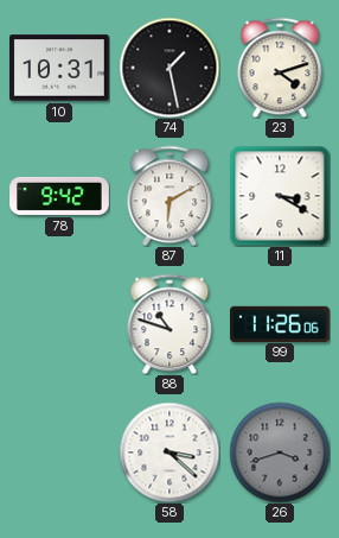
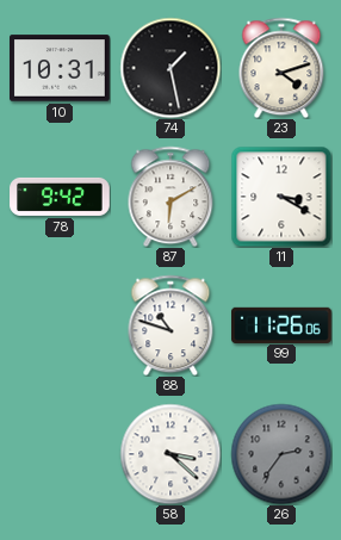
26: 3:42 -> 2:36
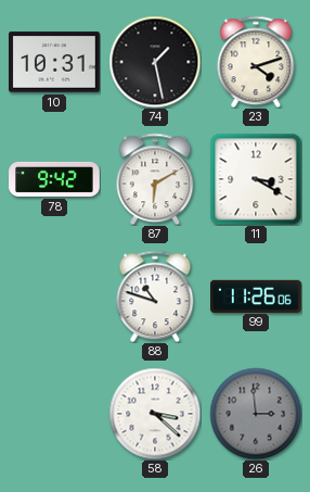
26: 2:36 -> 2:59
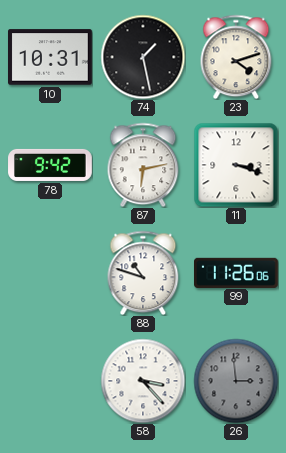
87: 6:10 -> 6:13
11: 3:20 -> 3:18
58: 3:22 -> 3:23
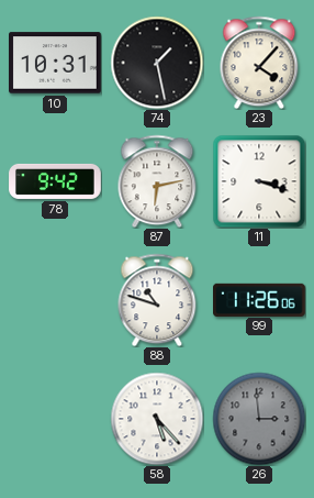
23: 4:12 -> 4:07
58: 3:23 -> 5:23
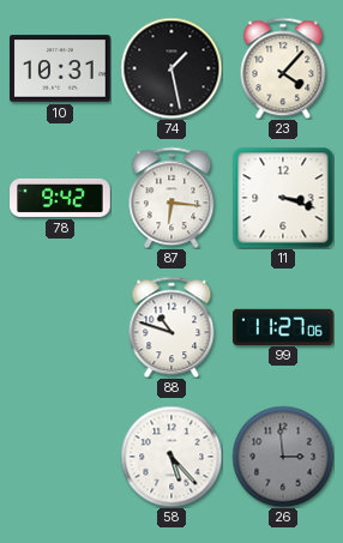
87: 6:13 -> 6:16
99: 11:26 -> 11:27
